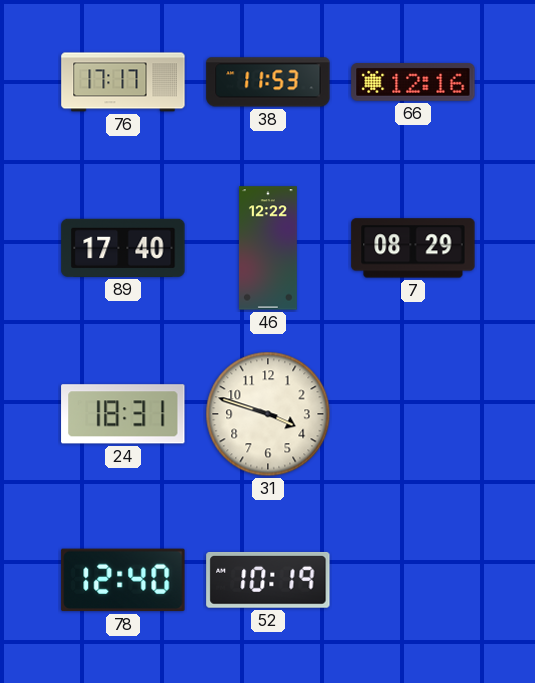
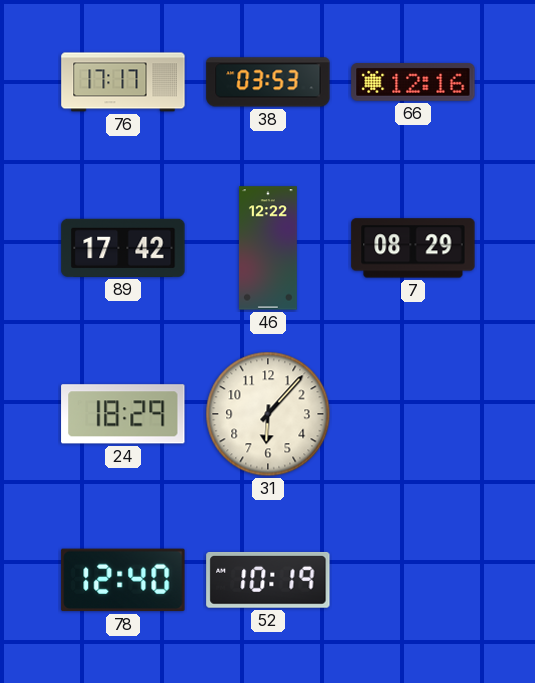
38: 11:53 -> 03:53
89: 17:40 -> 17:42
24: 18:31 -> 18:29
31: 3:48 -> 6:07
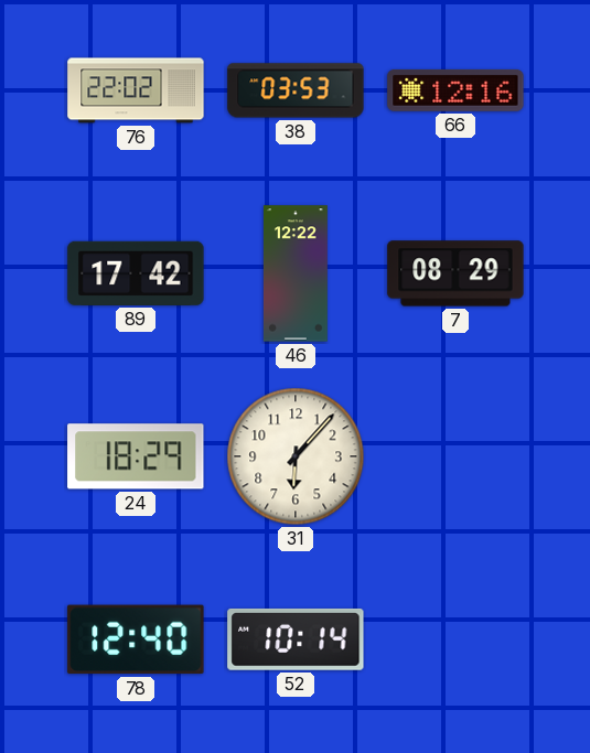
76: 17:17 -> 22:02
52: 10:19 -> 10:14
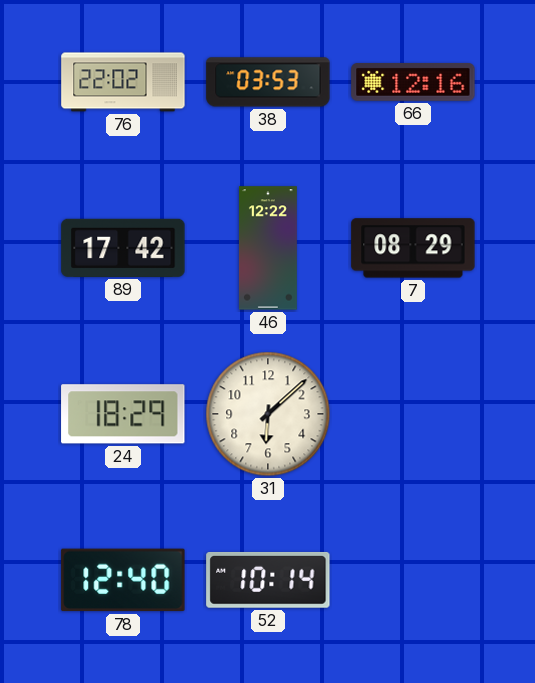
31: 6:07 -> 6:08
